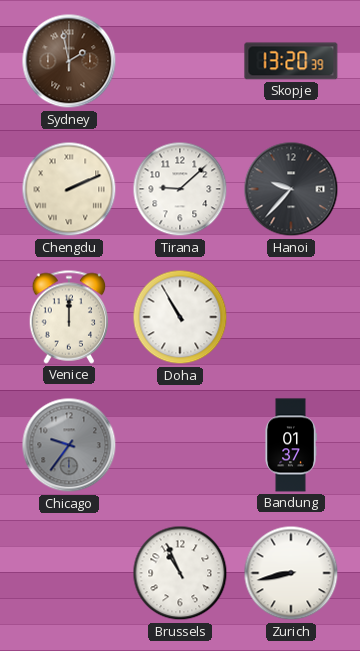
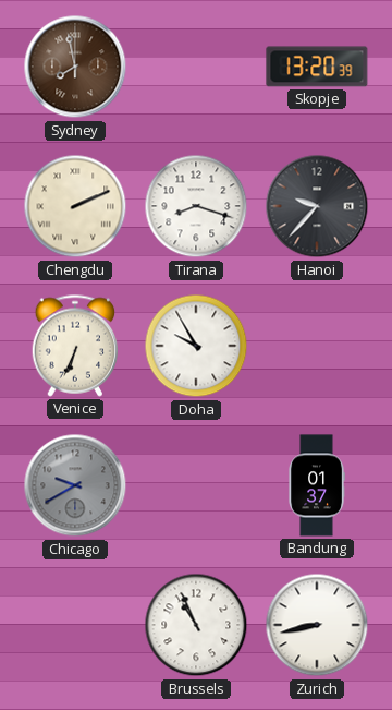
Sydney: 1:58 -> 7:58
Tirana: 9:08 -> 8:18
Venice: 12:00 -> 6:34
Doha: 10:55 -> 9:55
Chicago: 9:36 -> 9:40
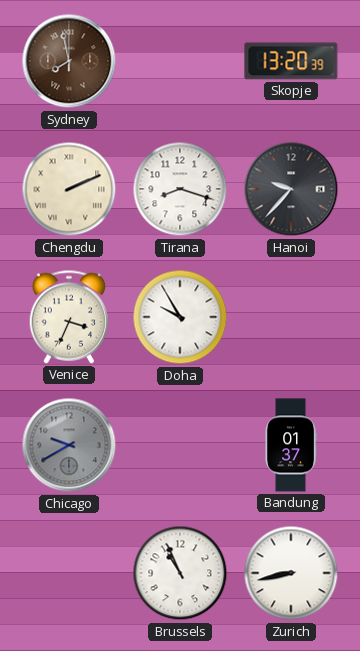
Venice: 6:34 -> 3:34
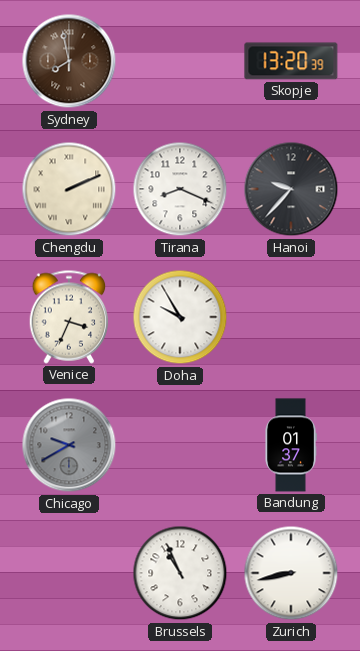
Tirana: 8:18 -> 8:19
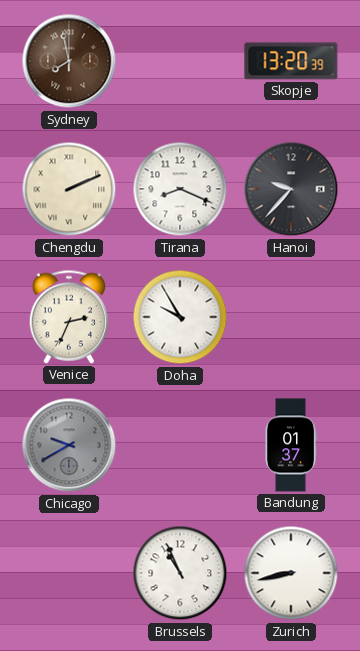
Venice: 3:34 -> 2:34
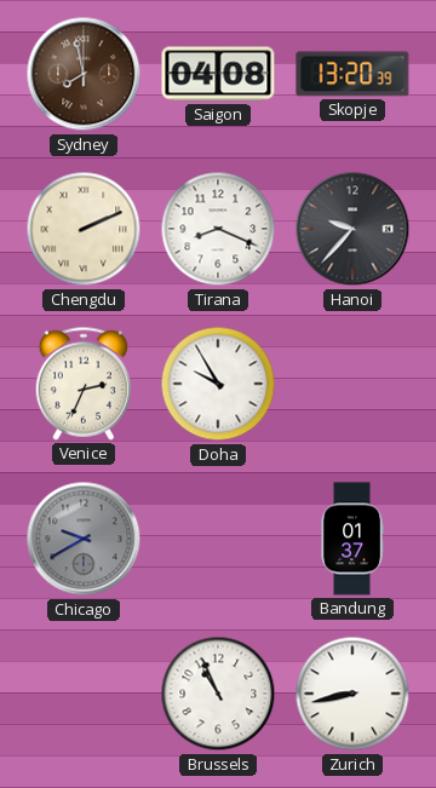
Saigon: none -> 04:08
